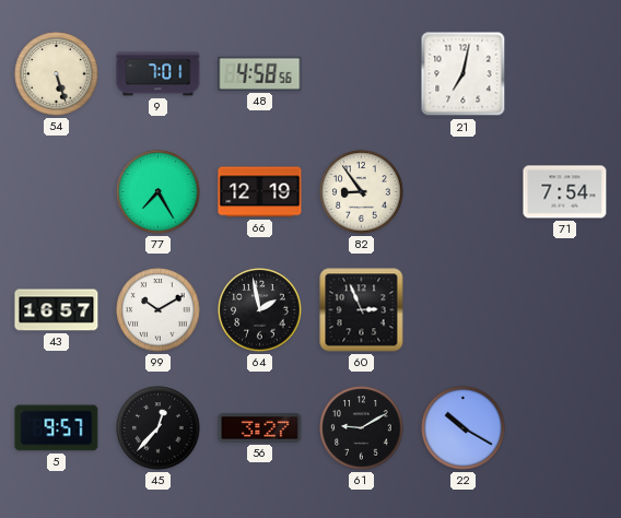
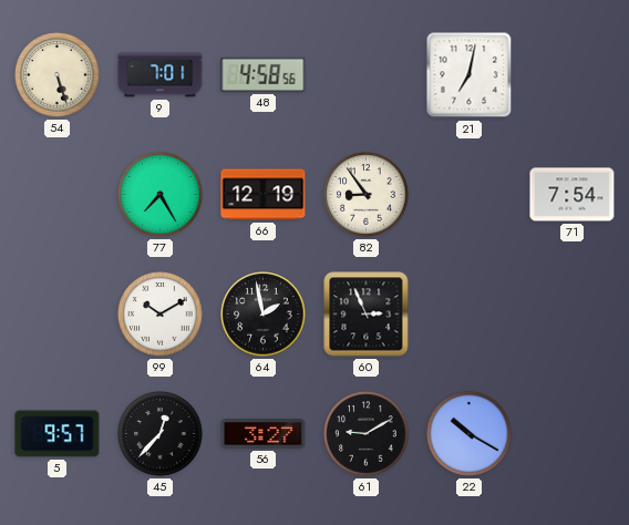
43: 16:57 -> none
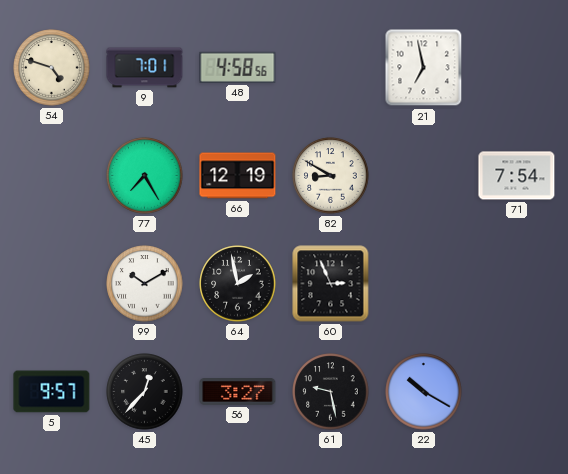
54: 5:27 -> 4:48
21: 7:02 -> 6:58
82: 8:54 -> 8:50
61: 9:10 -> 9:28
